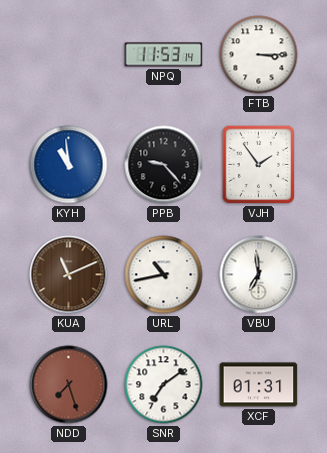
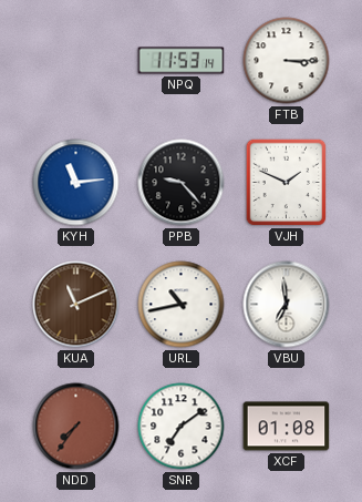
KYH: 10:59 -> 11:14
VJH: 1:54 -> 1:49
NDD: 7:27 -> 7:36
XCF: 01:31 -> 01:08
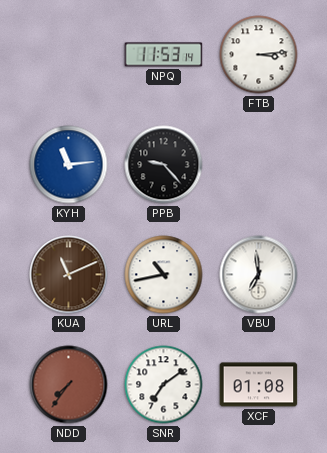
FTB: 3:15 -> 3:14
VJH: 1:49 -> none
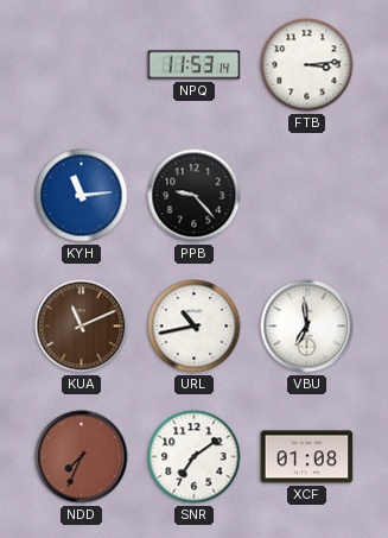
NDD: 7:36 -> 7:34
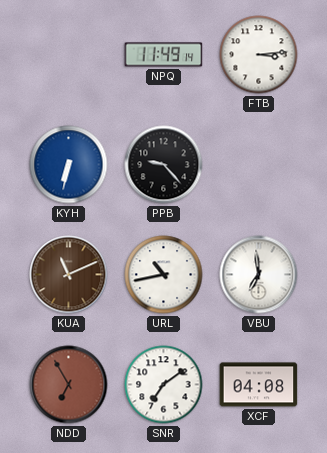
NPQ: 11:53 -> 11:49
KYH: 11:14 -> 6:32
NDD: 7:34 -> 6:55
XCF: 01:08 -> 04:08
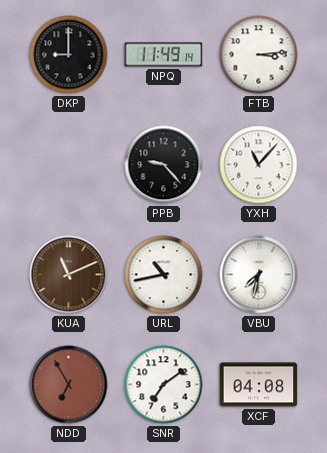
DKP: none -> 9:00
KYH: 6:32 -> none
YXH: none -> 11:07
VBU: 6:59 -> 7:32
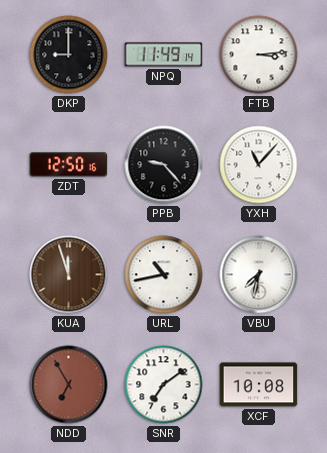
ZDT: none -> 12:50
KUA: 11:11 -> 11:57
XCF: 04:08 -> 10:08
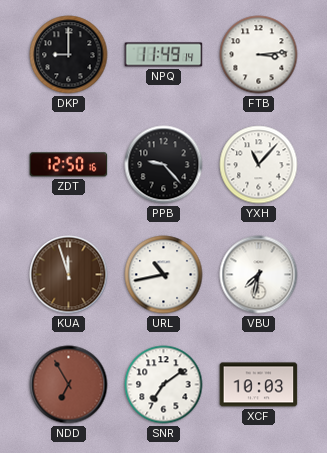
XCF: 10:08 -> 10:03
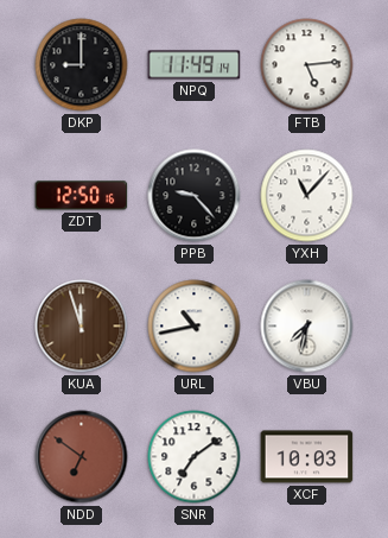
FTB: 3:14 -> 5:14
NDD: 6:55 -> 6:51
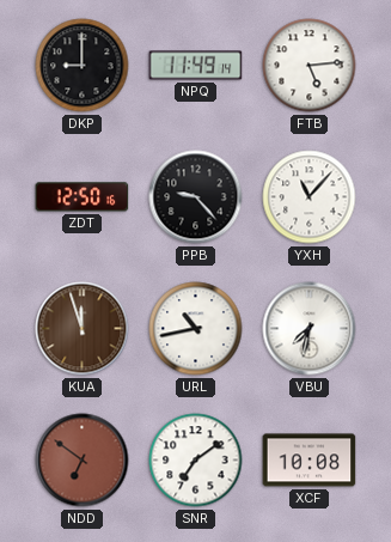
XCF: 10:03 -> 10:08
